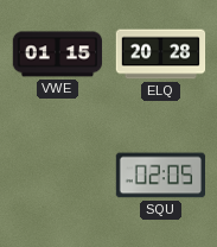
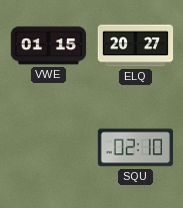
ELQ: 20:28 -> 20:27
SQU: 02:05 -> 02:10
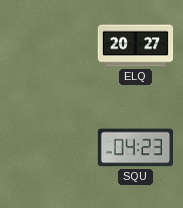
VWE: 01:15 -> none
SQU: 02:10 -> 04:23
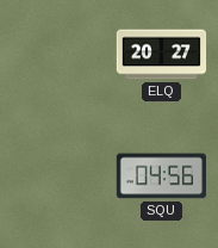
SQU: 04:23 -> 04:56
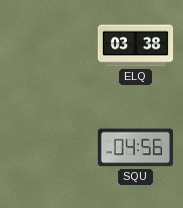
ELQ: 20:27 -> 03:38
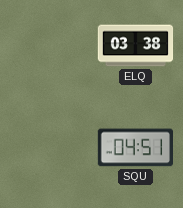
SQU: 04:56 -> 04:51
